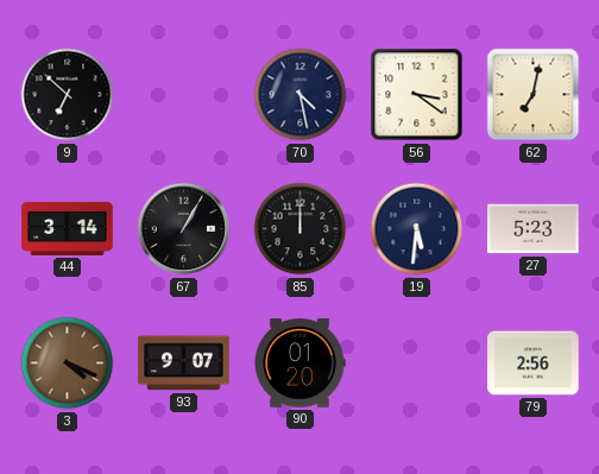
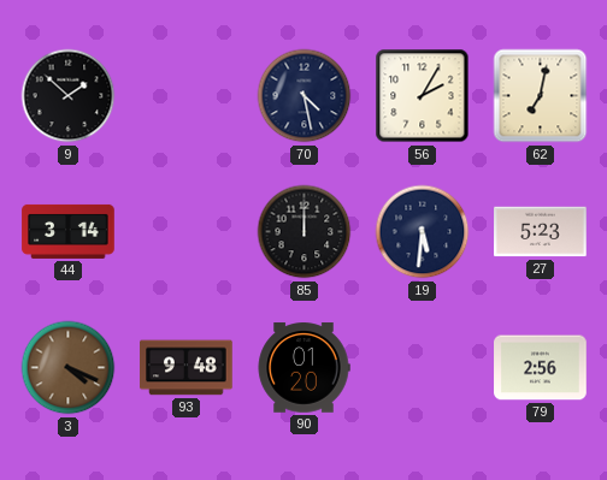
9: 6:52 -> 1:52
56: 3:21 -> 2:05
67: 1:05 -> none
93: 9:07 -> 9:48
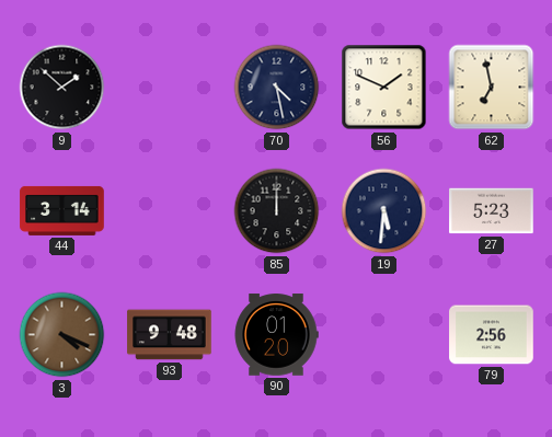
56: 2:05 -> 1:49
62: 7:02 -> 6:58
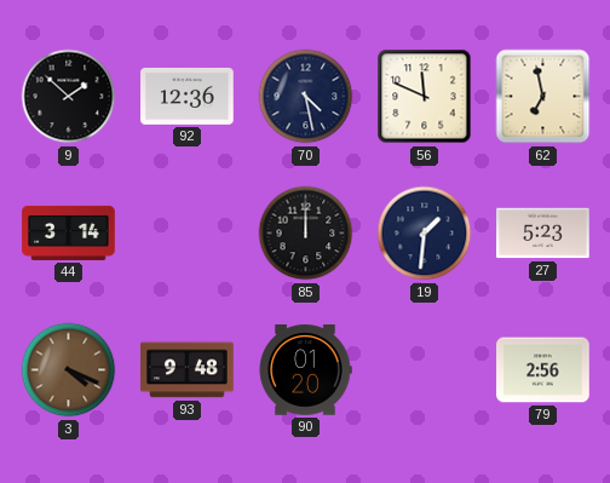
92: none -> 12:36
56: 1:49 -> 11:49
19: 5:31 -> 1:31
